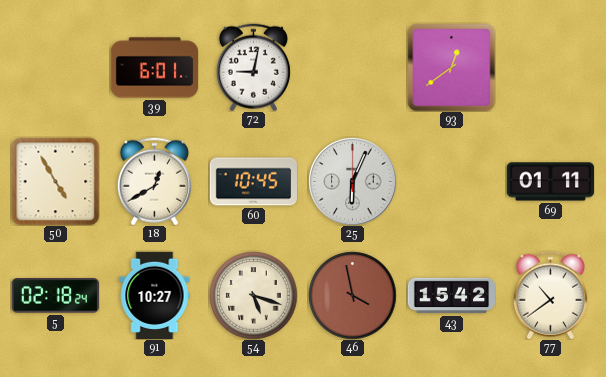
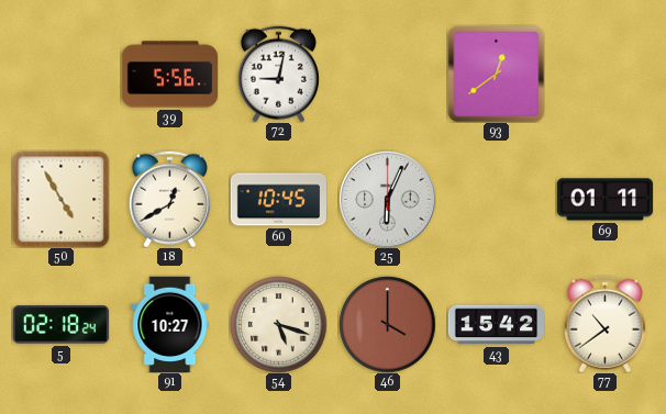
39: 6:01 -> 5:56
46: 3:58 -> 4:00
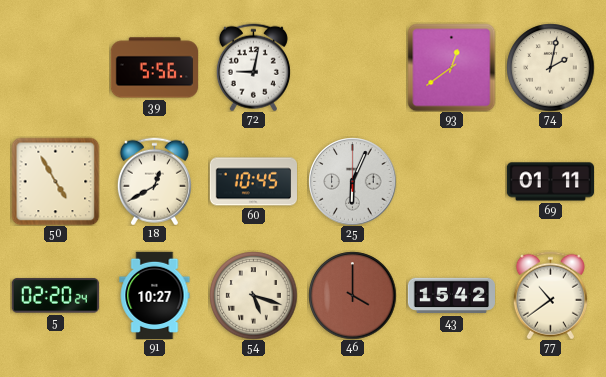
74: none -> 2:02
5: 02:18 -> 02:20
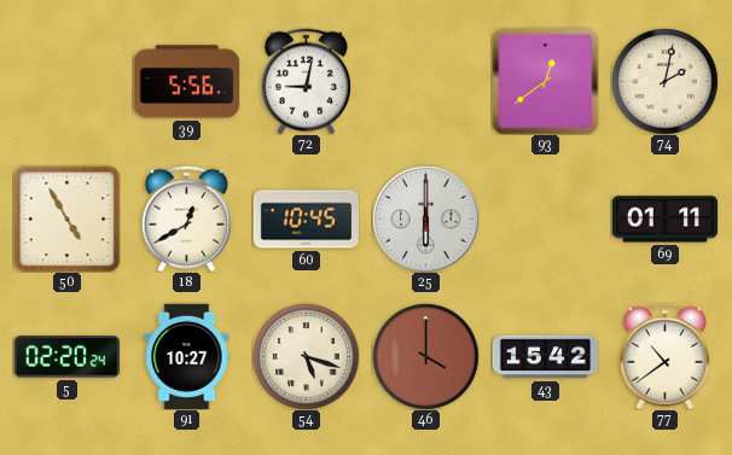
25: 6:04 -> 6:00
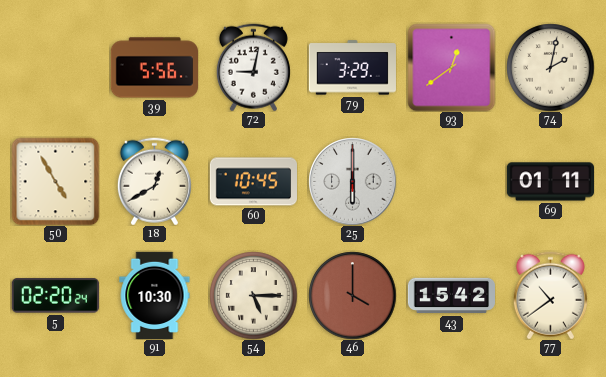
79: none -> 3:29
91: 10:27 -> 10:30
54: 5:18 -> 5:15
